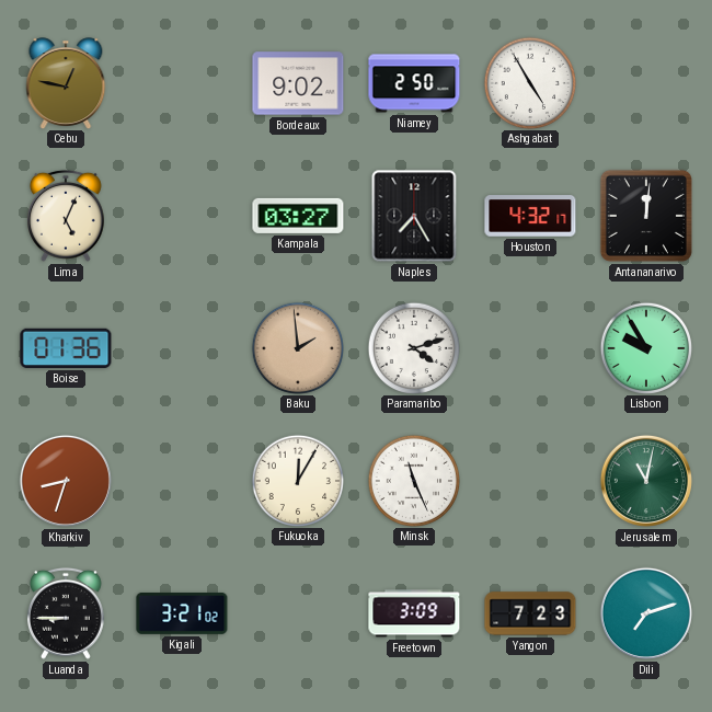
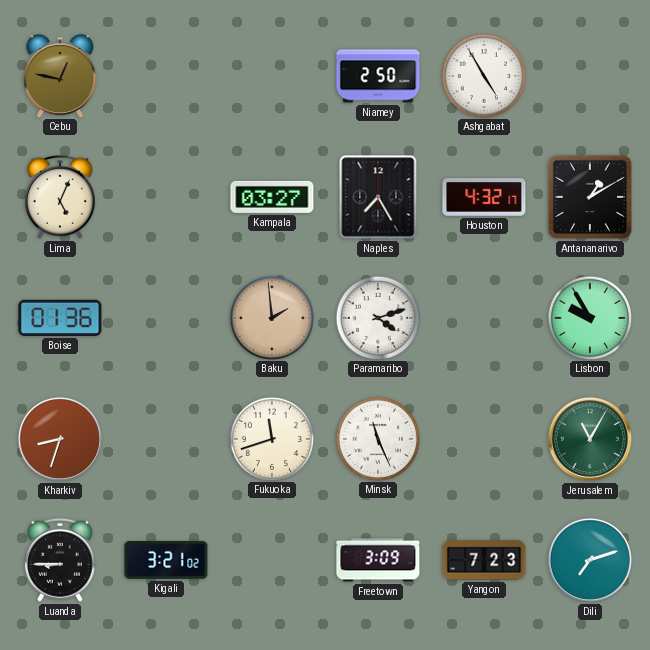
Bordeaux: 9:02 -> none
Antananarivo: 12:01 -> 1:10
Fukuoka: 12:05 -> 11:42
Jerusalem: 11:02 -> 11:05
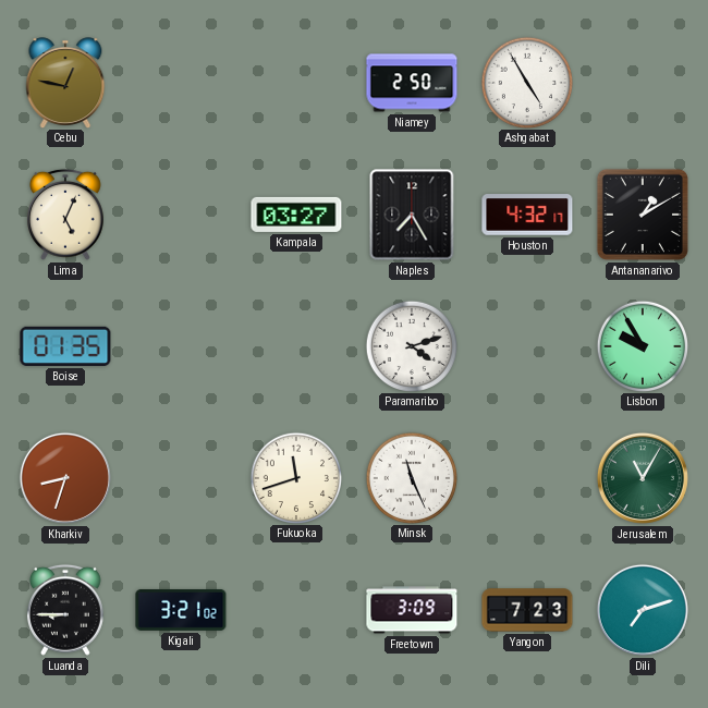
Boise: 01:36 -> 01:35
Baku: 1:59 -> none
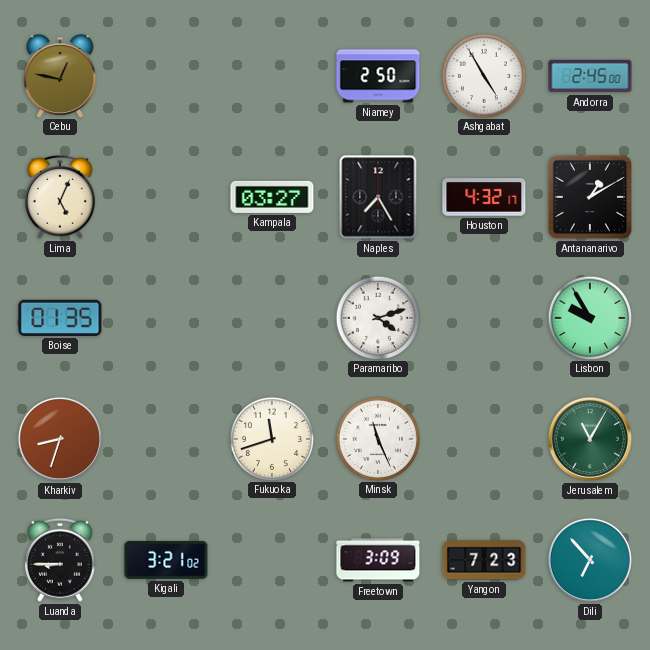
Andorra: none -> 2:45
Dili: 7:12 -> 6:53
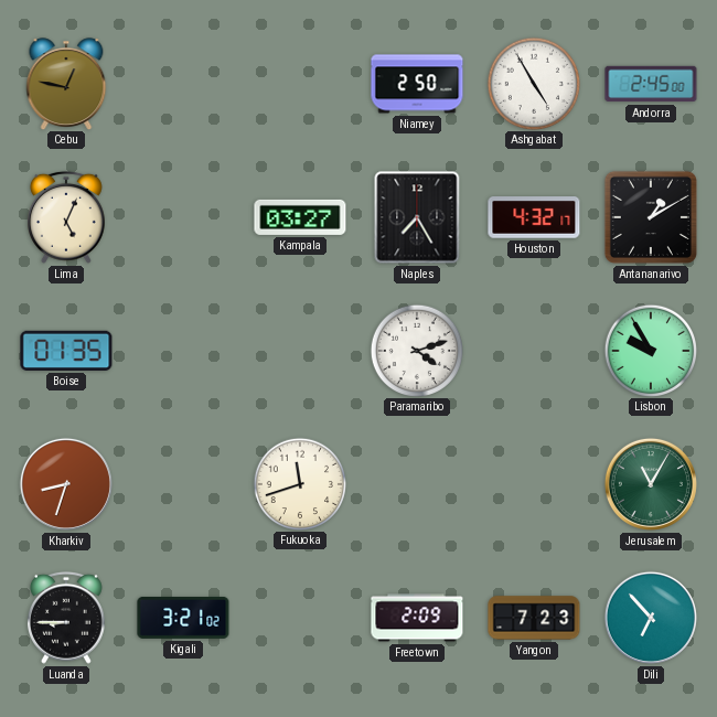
Minsk: 11:26 -> none
Freetown: 3:09 -> 2:09
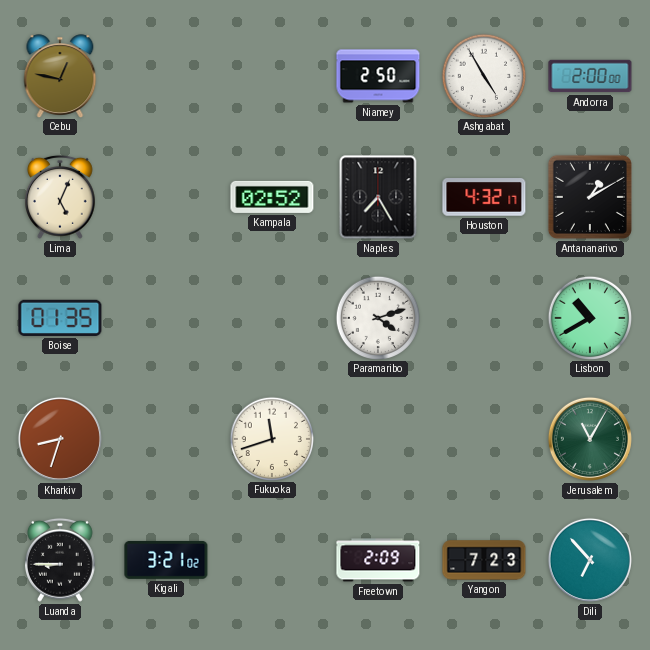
Andorra: 2:45 -> 2:00
Kampala: 03:27 -> 02:52
Lisbon: 9:55 -> 10:40
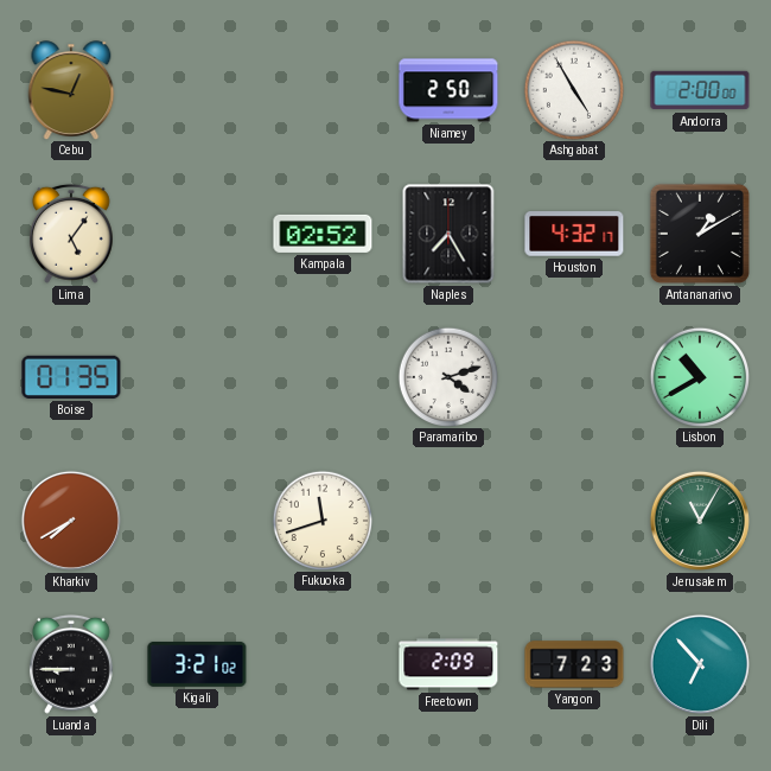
Lima: 5:04 -> 5:06
Kharkiv: 8:33 -> 7:40
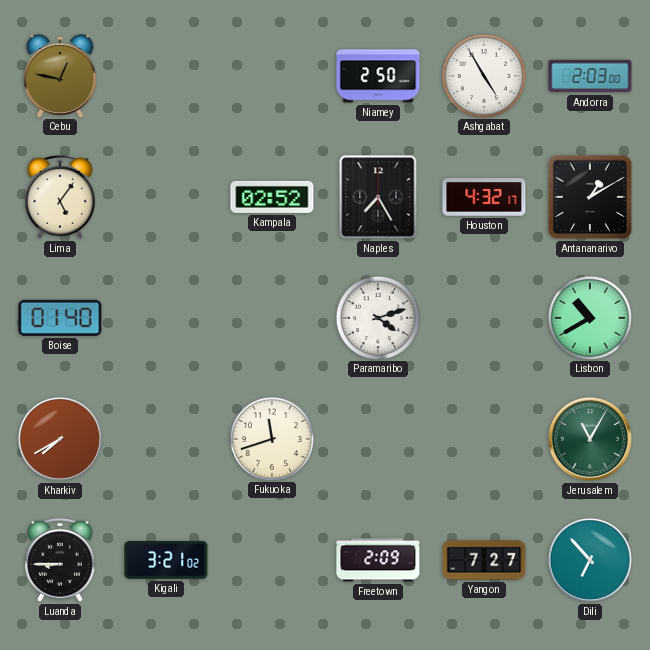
Andorra: 2:00 -> 2:03
Boise: 01:35 -> 01:40
Yangon: 7:23 -> 7:27
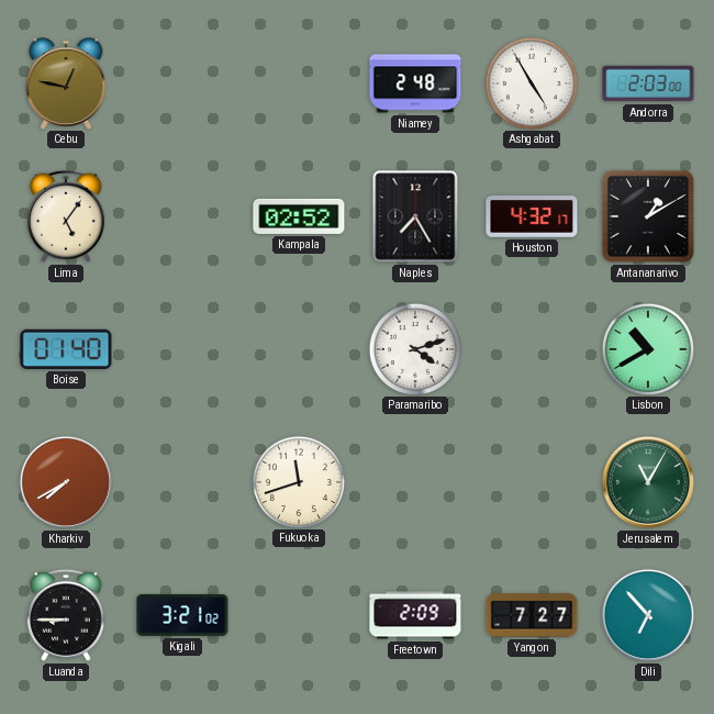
Niamey: 2:50 -> 2:48
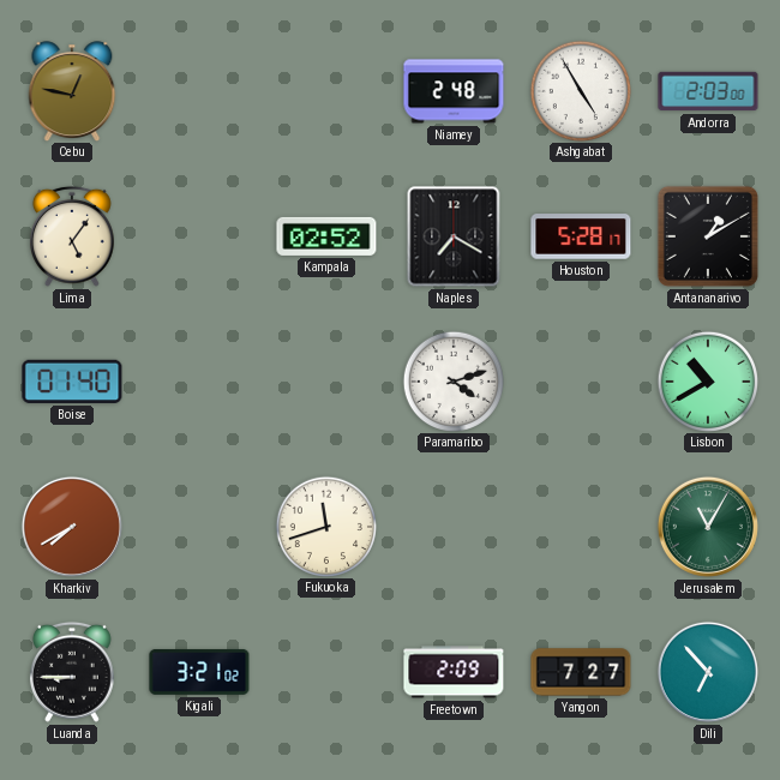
Naples: 7:25 -> 7:20
Houston: 4:32 -> 5:28
